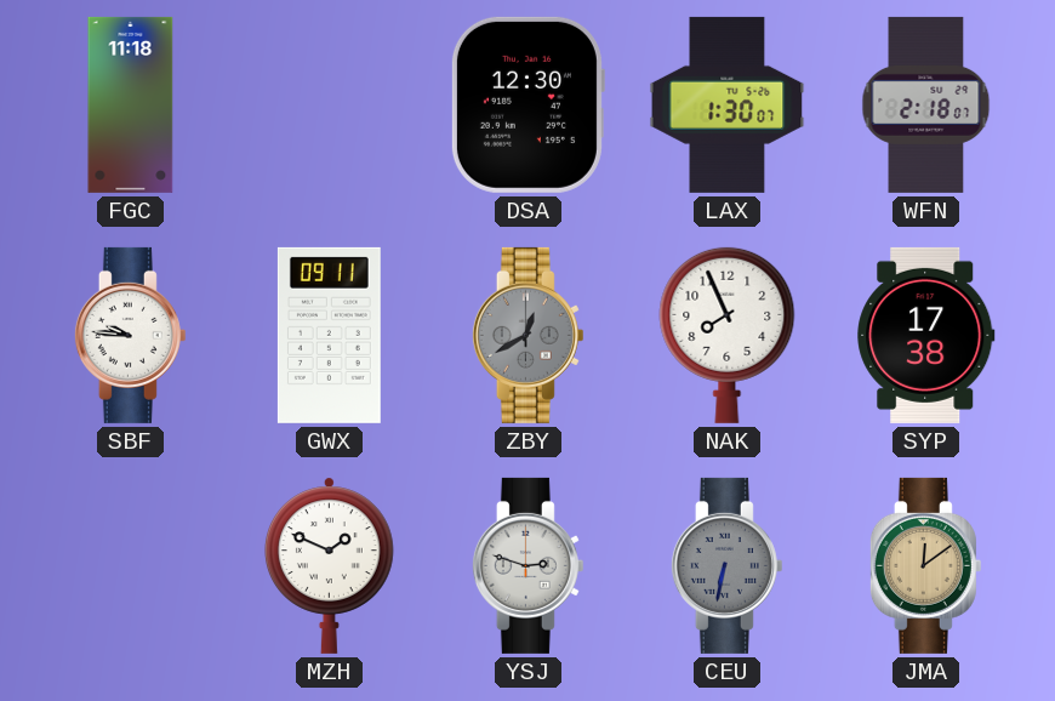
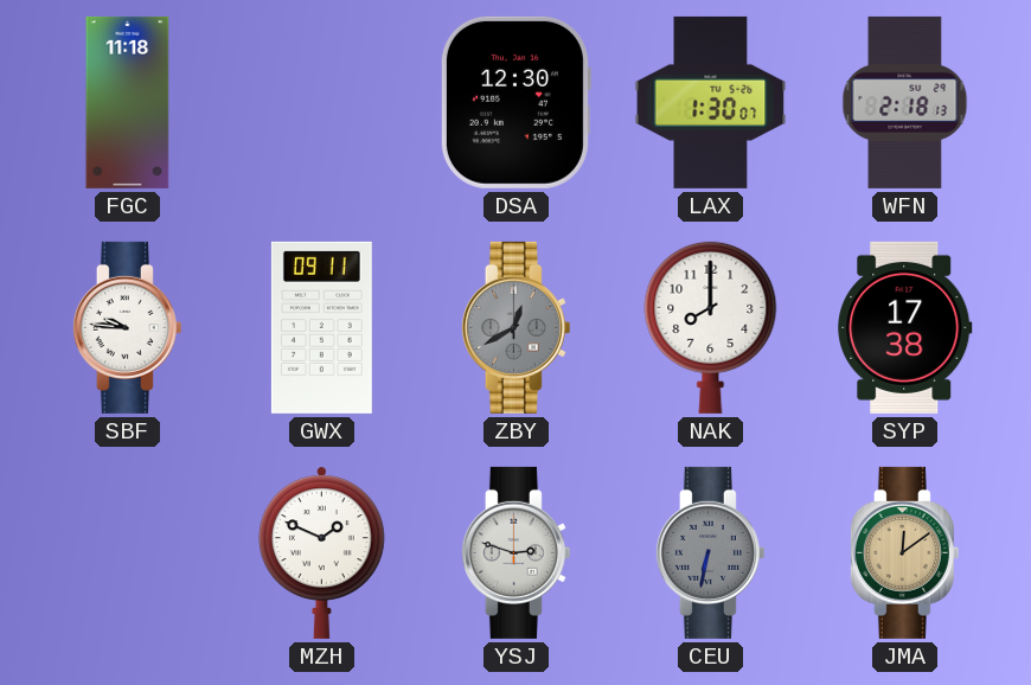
WFN: 2:18:07 -> 2:18:13
NAK: 7:56 -> 8:00
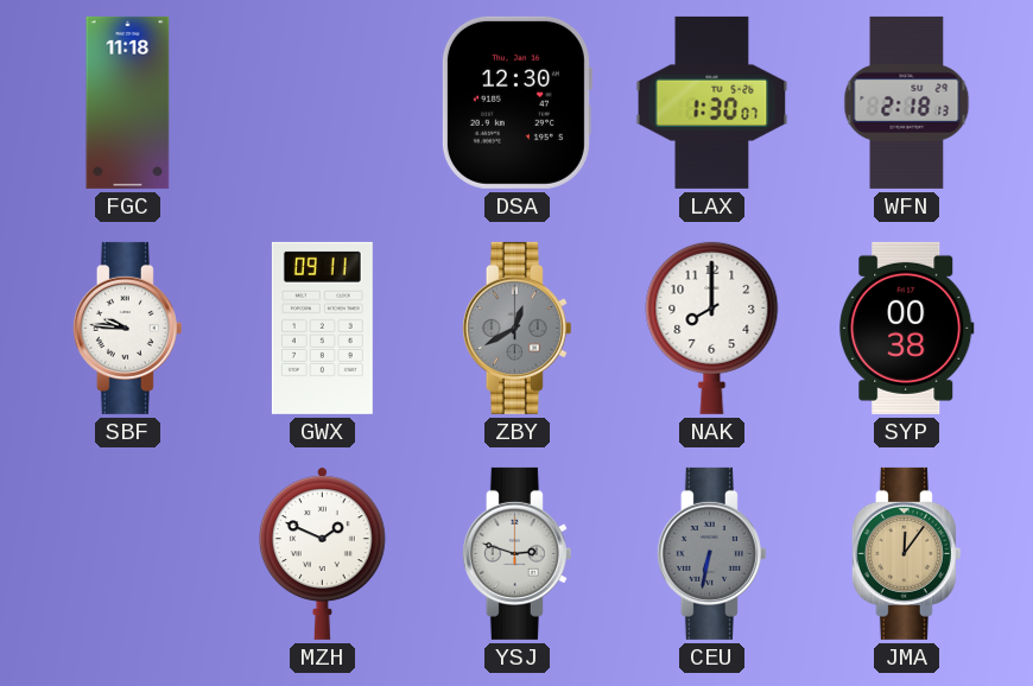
SYP: 17:38 -> 00:38
JMA: 12:09 -> 12:06
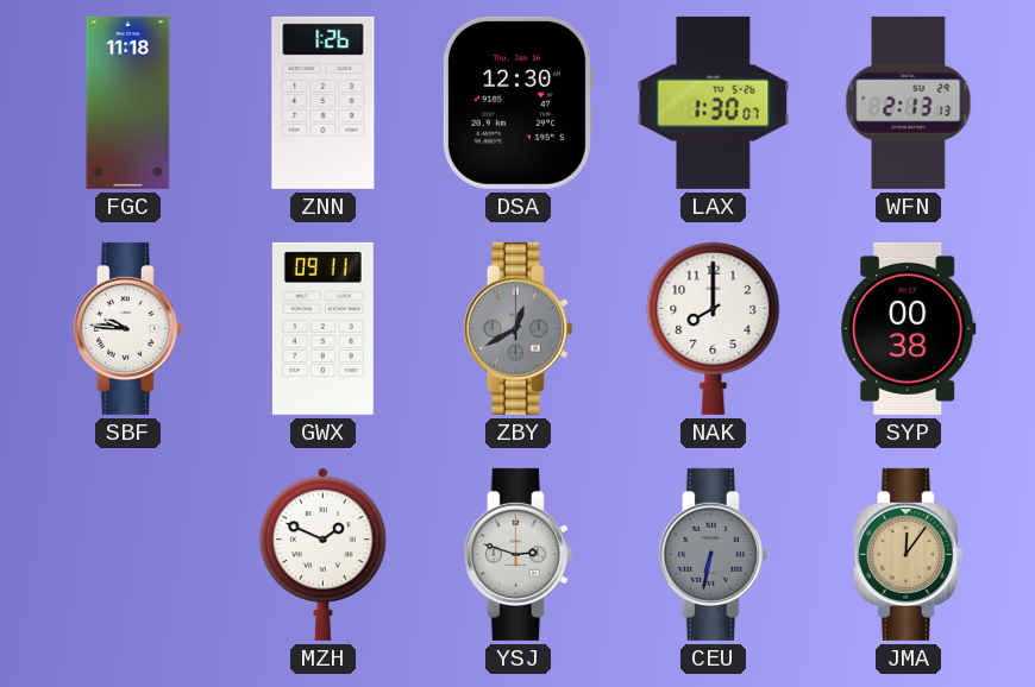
ZNN: none -> 1:26
WFN: 2:18 -> 2:13
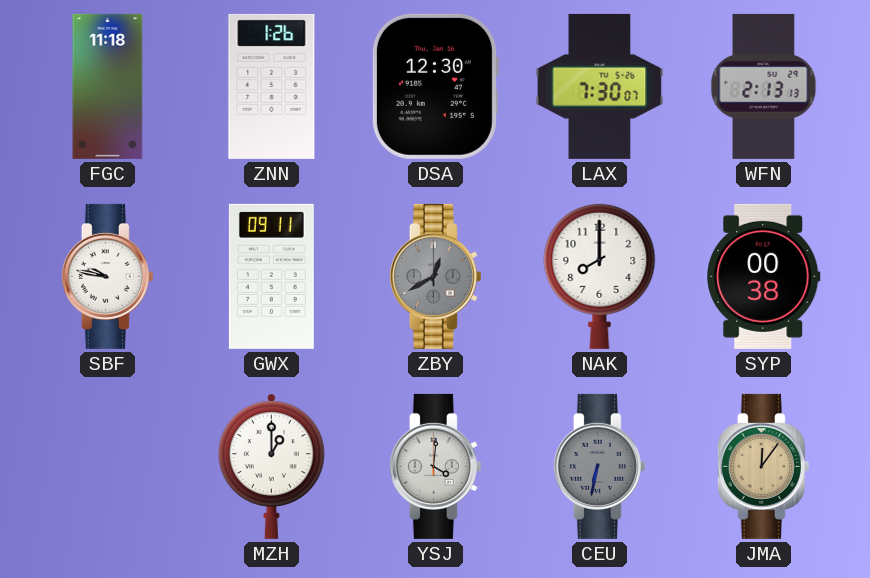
LAX: 1:30 -> 7:30
SBF: 9:46 -> 9:47
MZH: 1:49 -> 1:00
YSJ: 2:48 -> 4:01
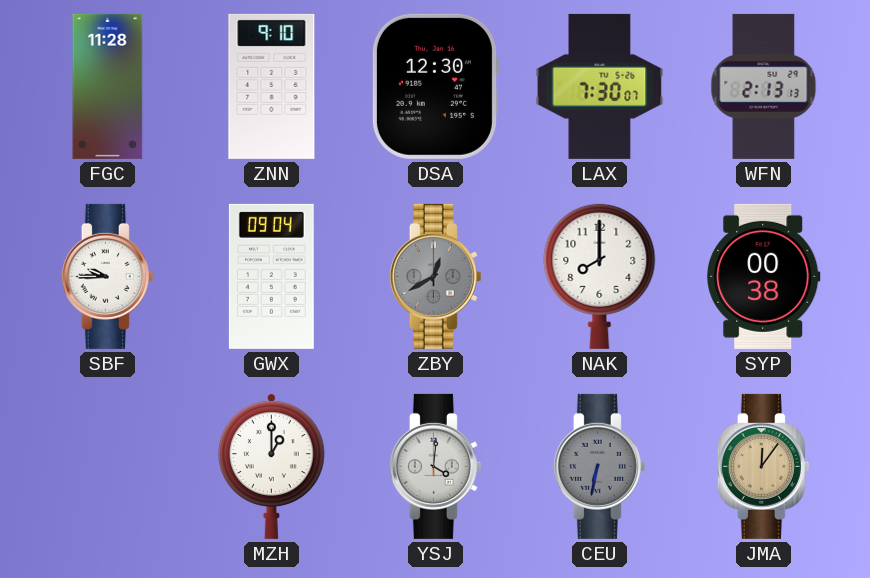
FGC: 11:18 -> 11:28
ZNN: 1:26 -> 9:10
SBF: 9:47 -> 9:45
GWX: 09:11 -> 09:04
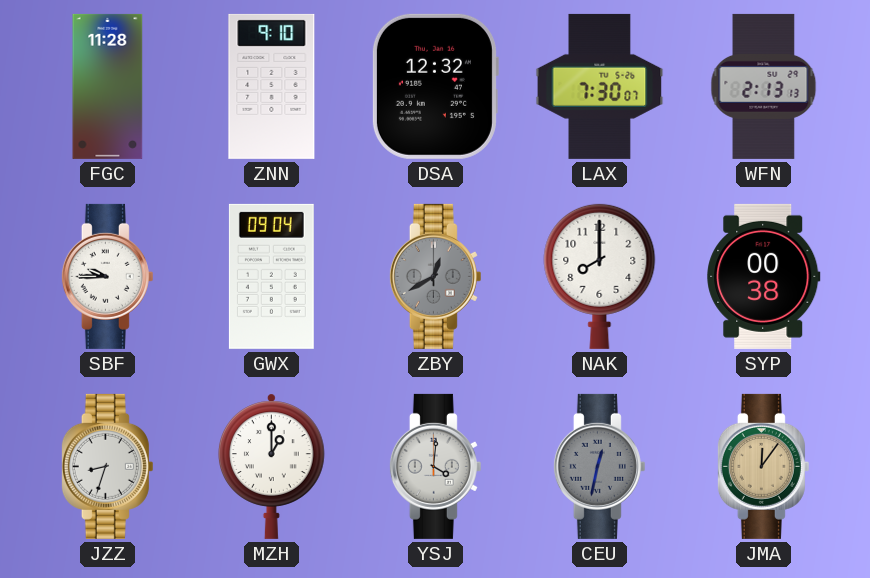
DSA: 12:30 -> 12:32
JZZ: none -> 8:33
CEU: 6:32 -> 12:32
